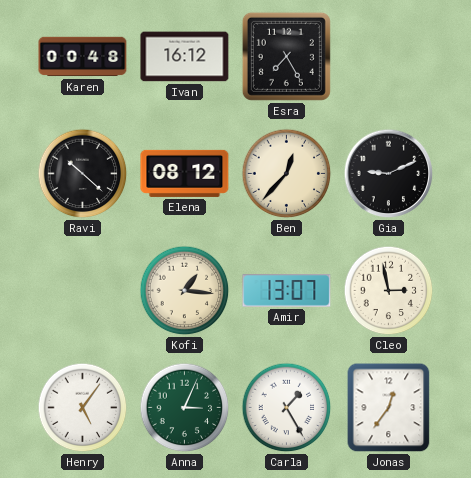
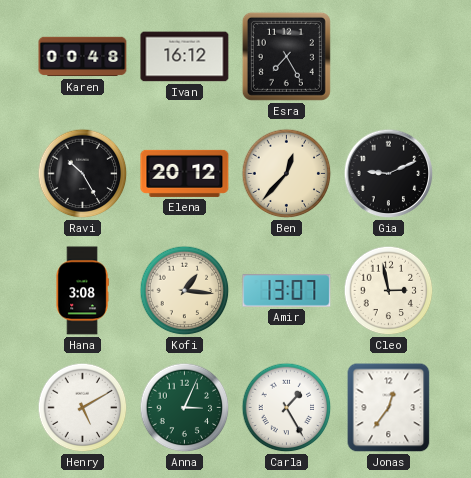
Ravi: 10:22 -> 10:25
Elena: 08:12 -> 20:12
Hana: none -> 3:08
Henry: 5:06 -> 5:10
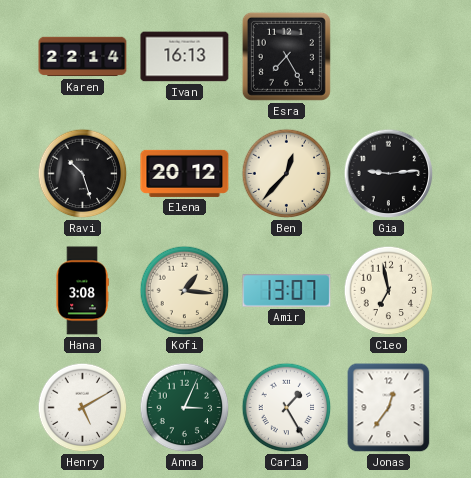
Karen: 00:48 -> 22:14
Ivan: 16:12 -> 16:13
Ravi: 10:25 -> 10:27
Gia: 9:11 -> 9:14
Cleo: 2:58 -> 6:58
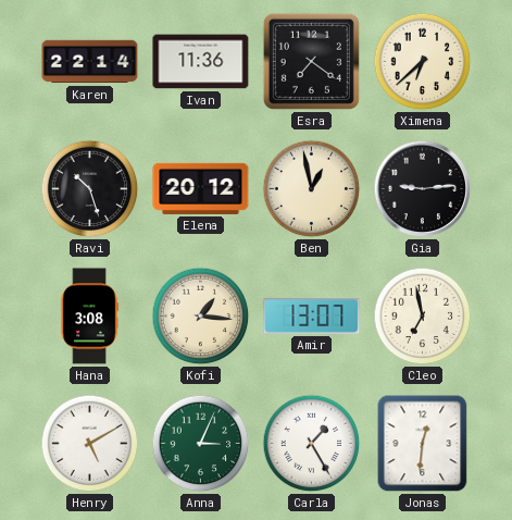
Ivan: 16:13 -> 11:36
Esra: 7:25 -> 7:21
Ximena: none -> 6:38
Ben: 12:37 -> 12:58
Jonas: 12:36 -> 12:31
